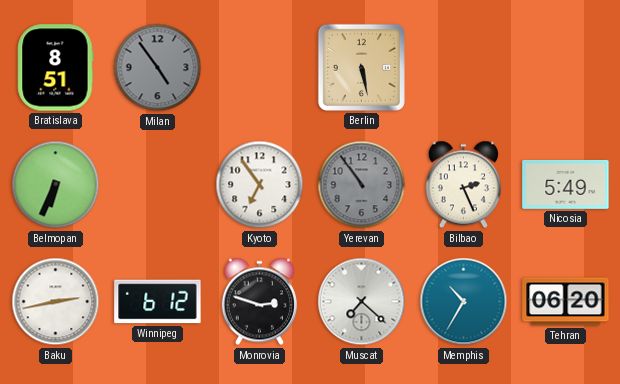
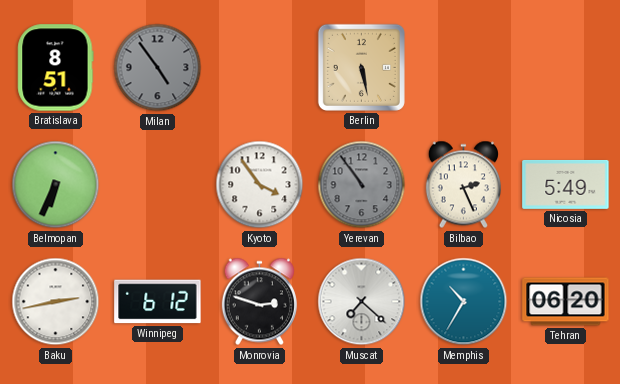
Kyoto: 6:54 -> 3:54
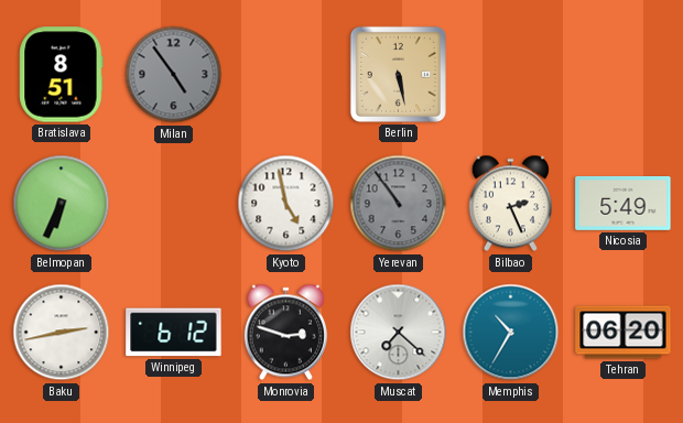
Kyoto: 3:54 -> 4:58
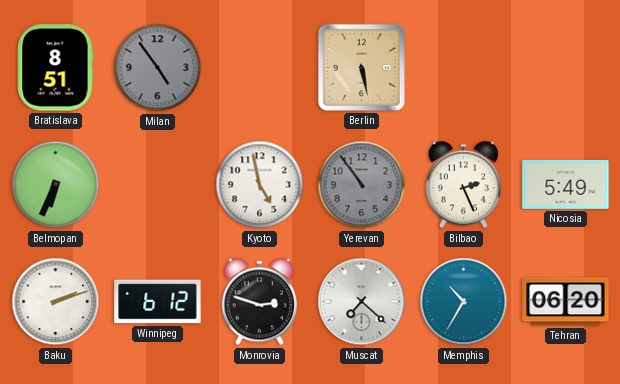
Baku: 2:43 -> 2:12
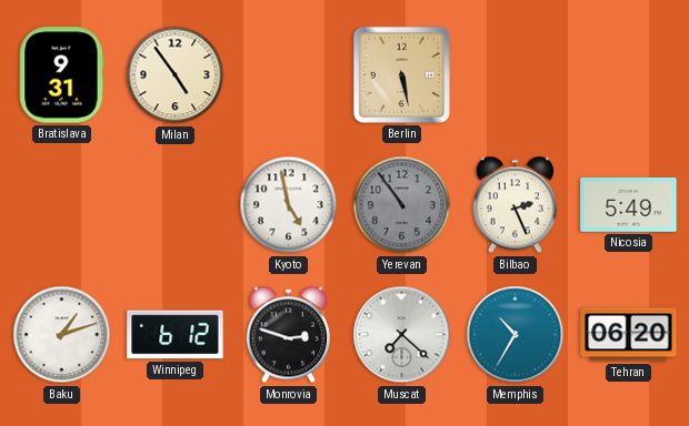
Bratislava: 8:51 -> 9:31
Milan dial: grey -> cream
Belmopan: 6:34 -> none
Baku: 2:12 -> 1:12
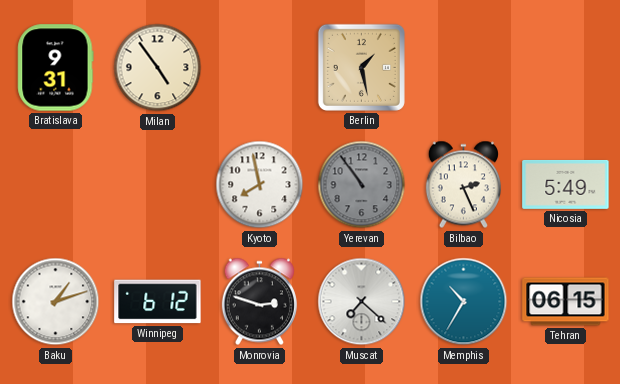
Berlin: 5:28 -> 1:28
Kyoto: 4:58 -> 7:58
Tehran: 06:20 -> 06:15
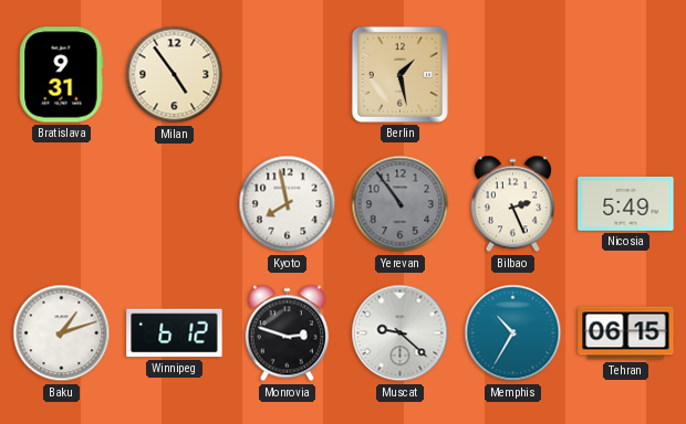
Muscat: 7:22 -> 9:22
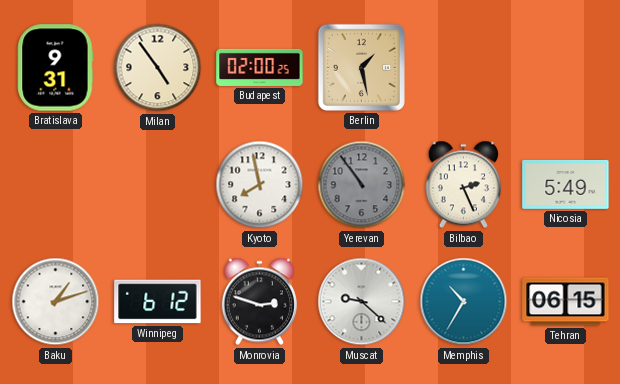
Budapest: none -> 02:00
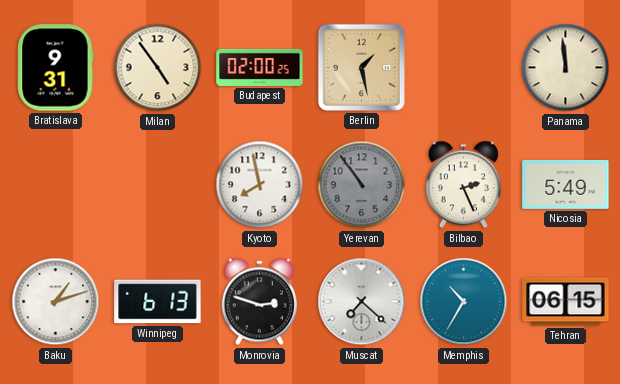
Panama: none -> 11:59
Winnipeg: 6:12 -> 6:13
Muscat: 9:22 -> 7:22
